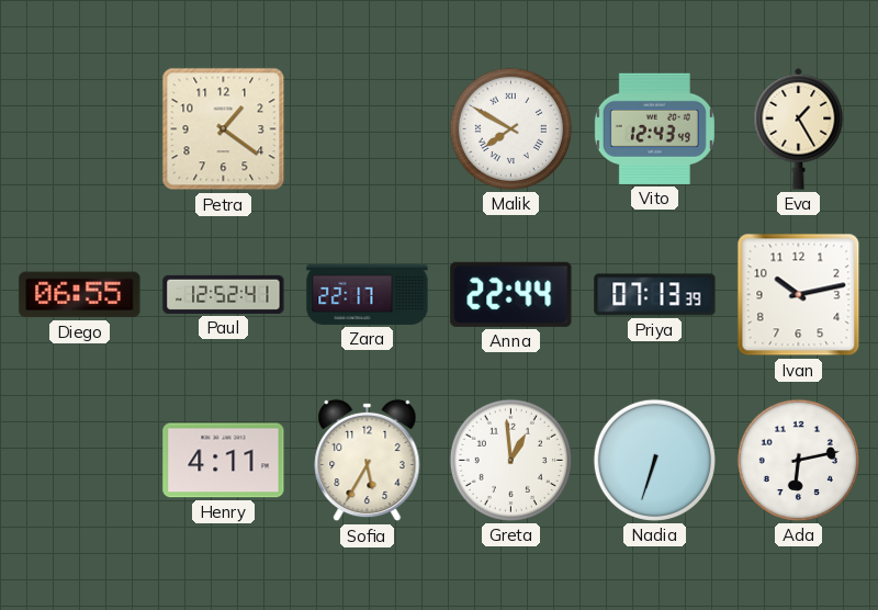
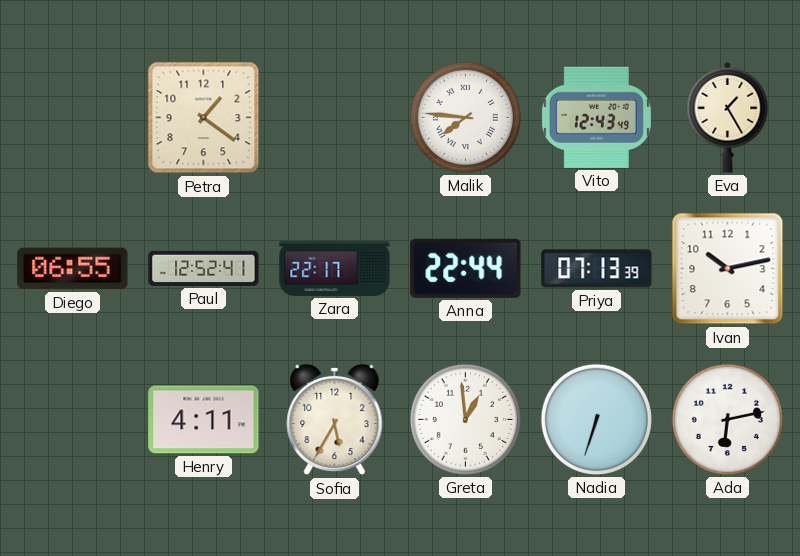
Malik: 7:50 -> 7:46
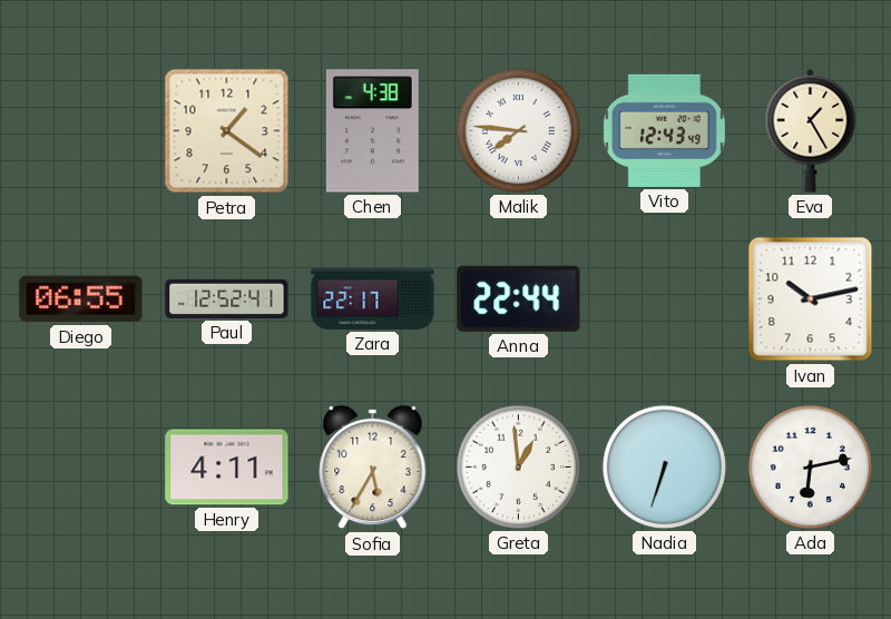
Chen: none -> 4:38
Priya: 07:13 -> none
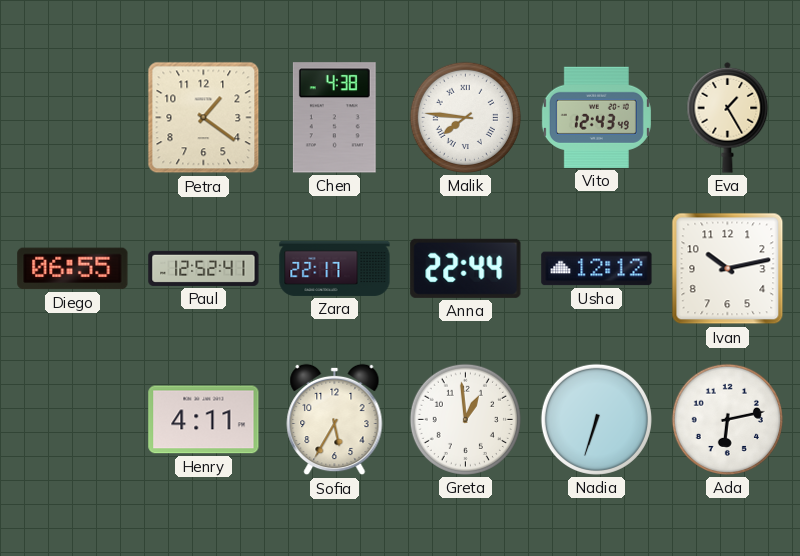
Usha: none -> 12:12
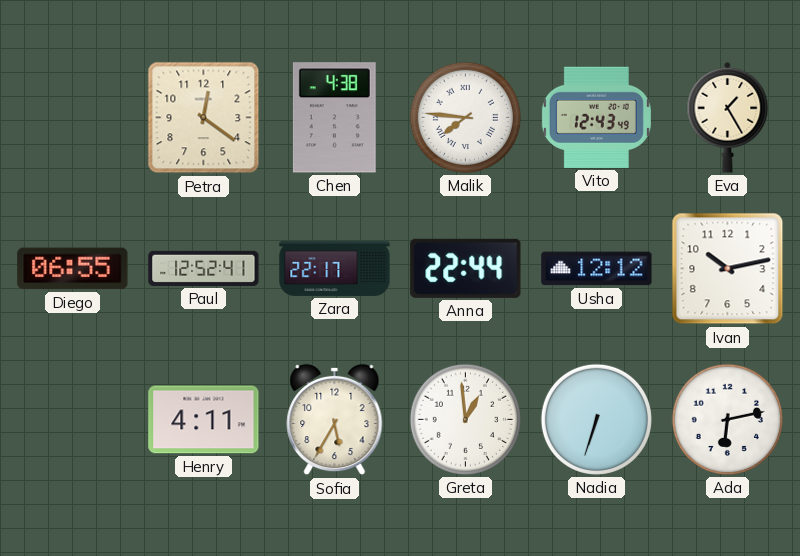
Petra: 1:21 -> 12:21
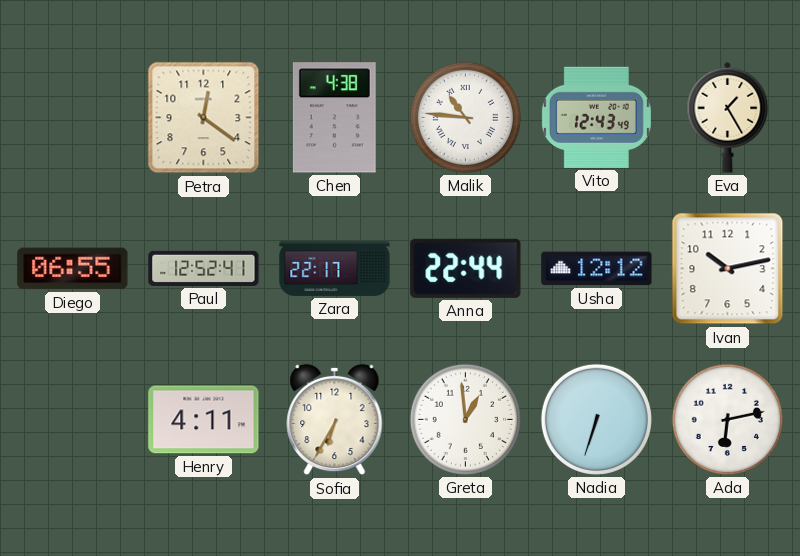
Malik: 7:46 -> 10:46
Sofia: 5:35 -> 6:35
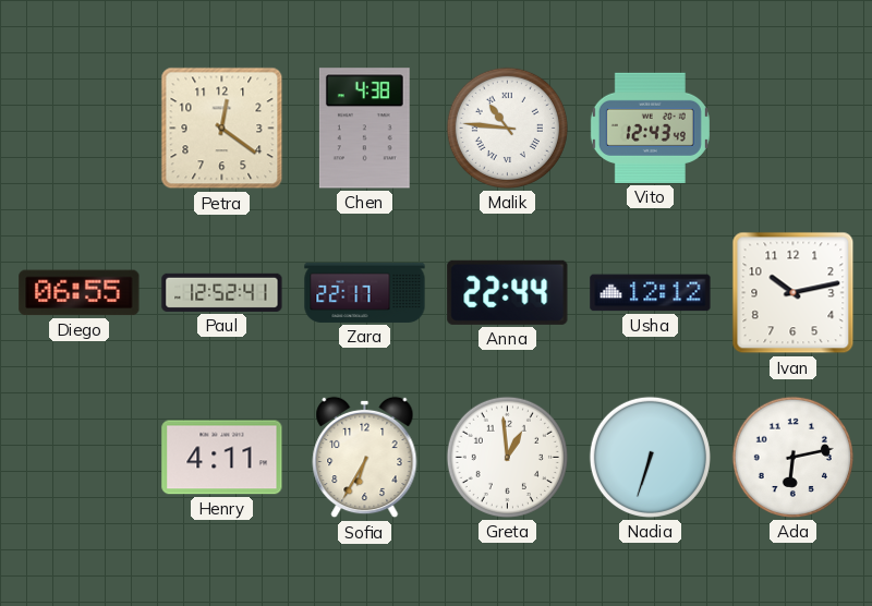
Eva: 1:25 -> none
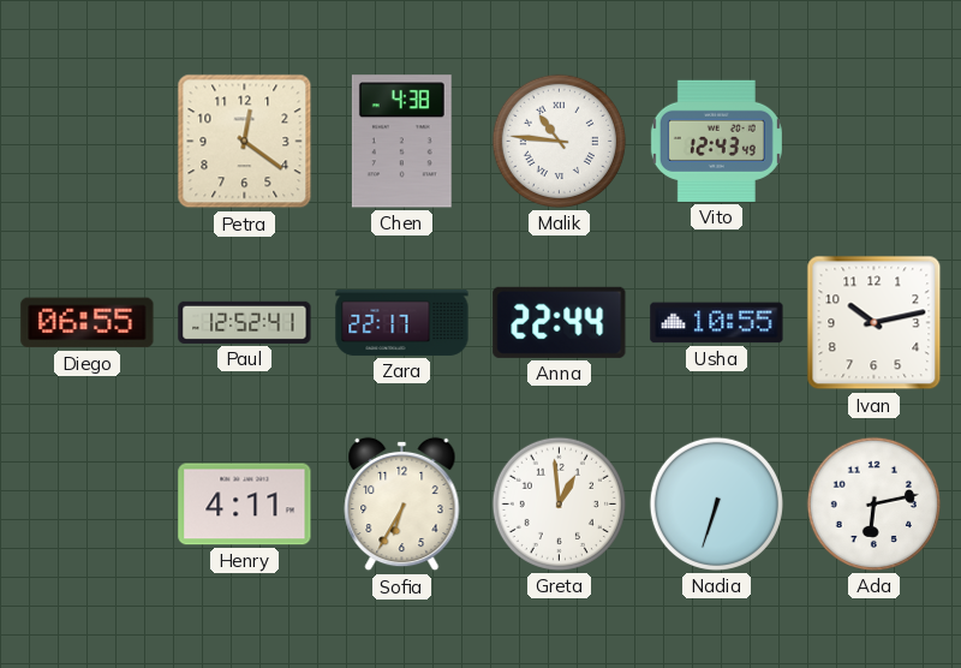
Usha: 12:12 -> 10:55
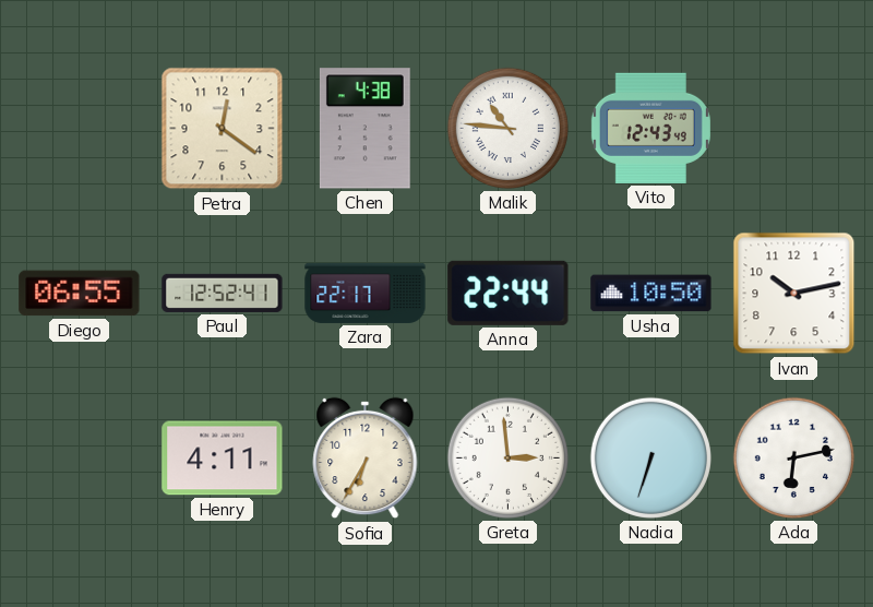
Usha: 10:55 -> 10:50
Greta: 12:59 -> 2:59
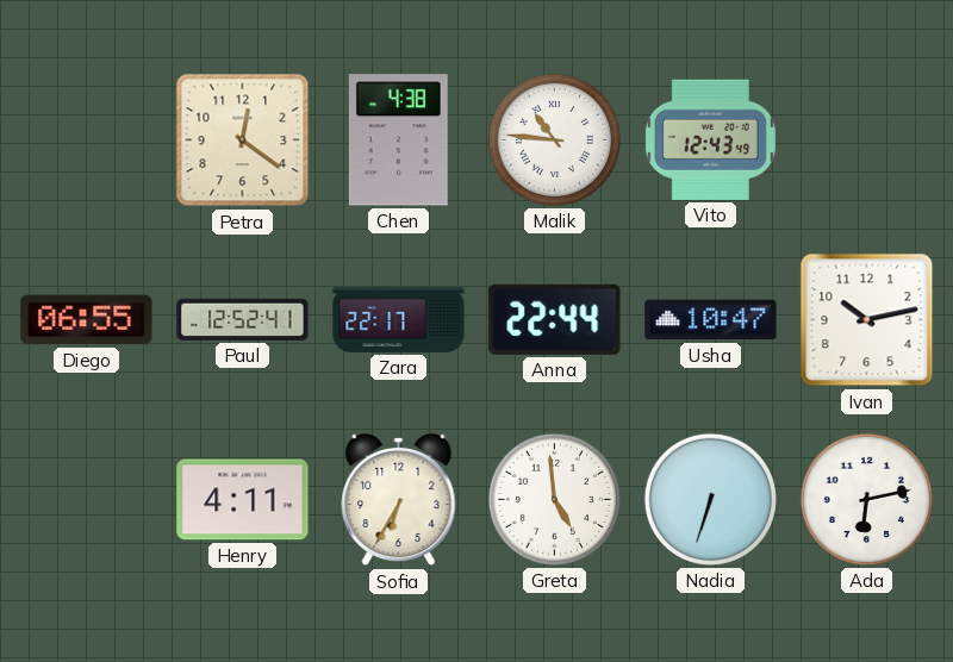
Usha: 10:50 -> 10:47
Greta: 2:59 -> 4:59
